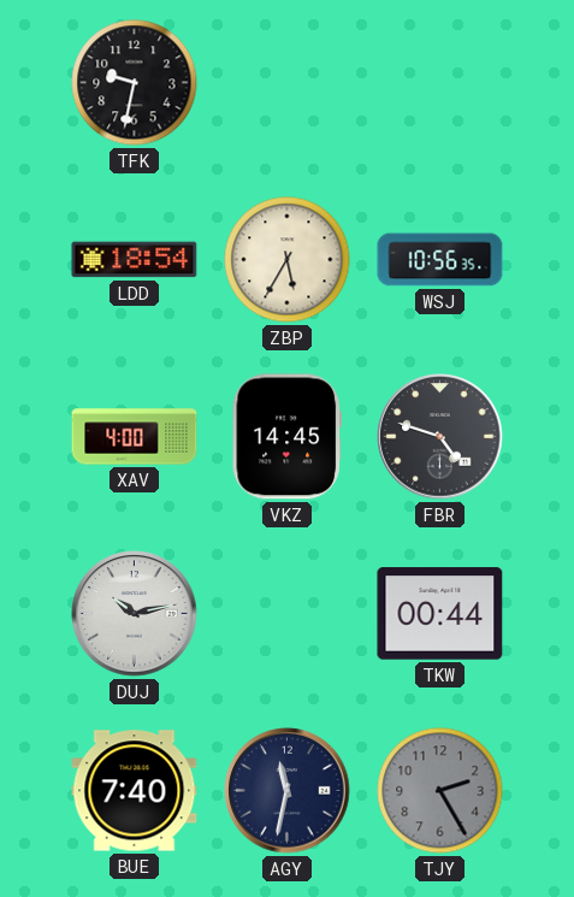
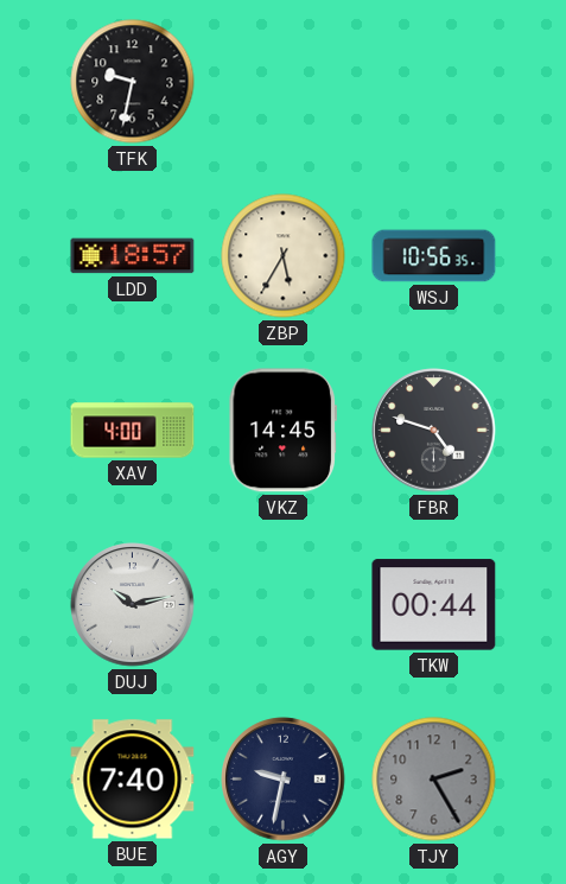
LDD: 18:54 -> 18:57
AGY: 11:32 -> 9:32
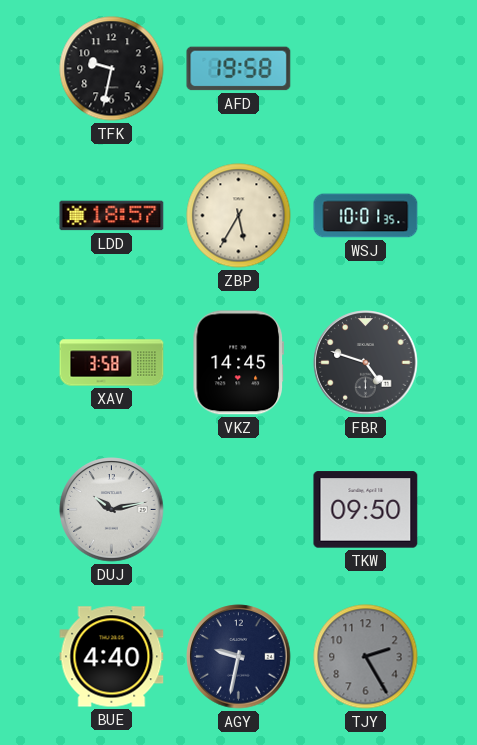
AFD: none -> 19:58
WSJ: 10:56 -> 10:01
XAV: 4:00 -> 3:58
TKW: 00:44 -> 09:50
BUE: 7:40 -> 4:40
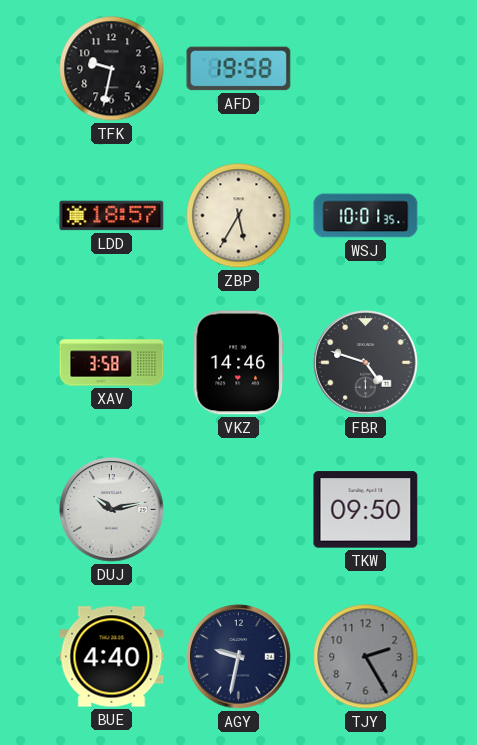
VKZ: 14:45 -> 14:46
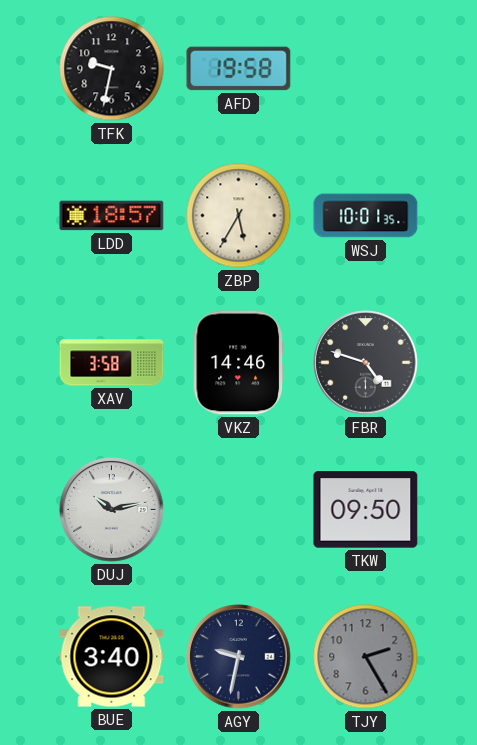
BUE: 4:40 -> 3:40
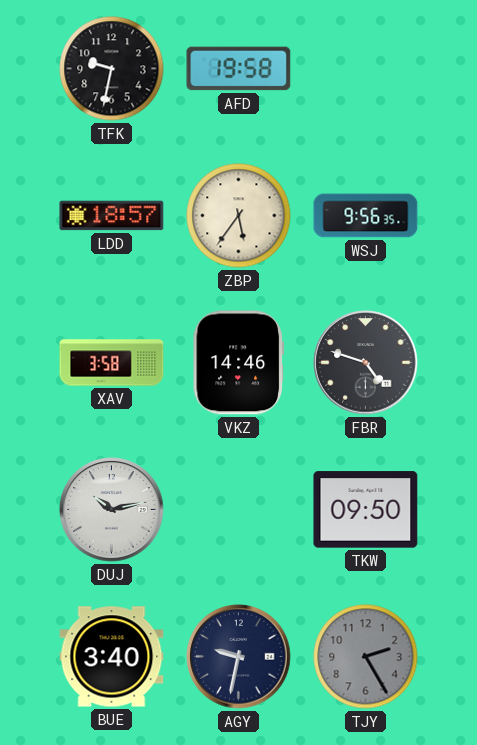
ZBP: 5:35 -> 5:36
WSJ: 10:01 -> 9:56
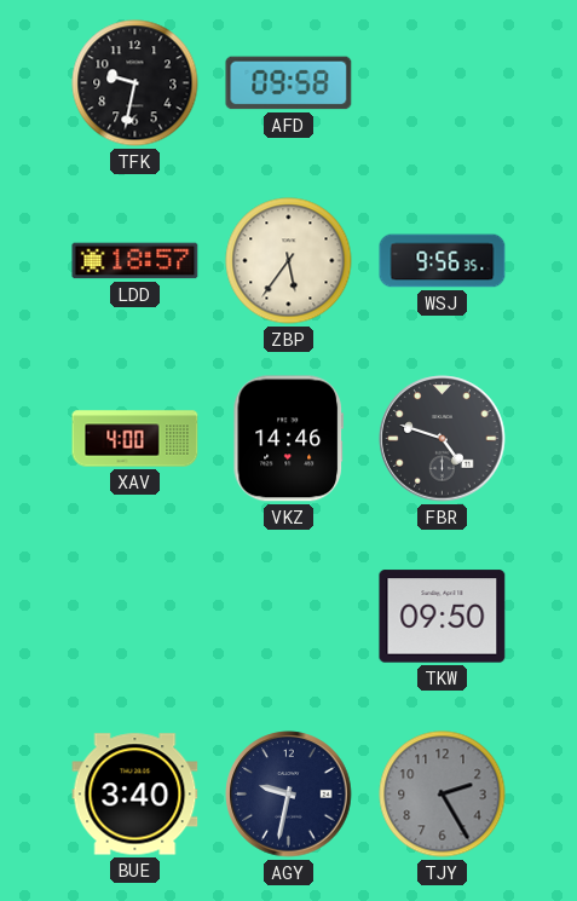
AFD: 19:58 -> 09:58
XAV: 3:58 -> 4:00
DUJ: 10:13 -> none
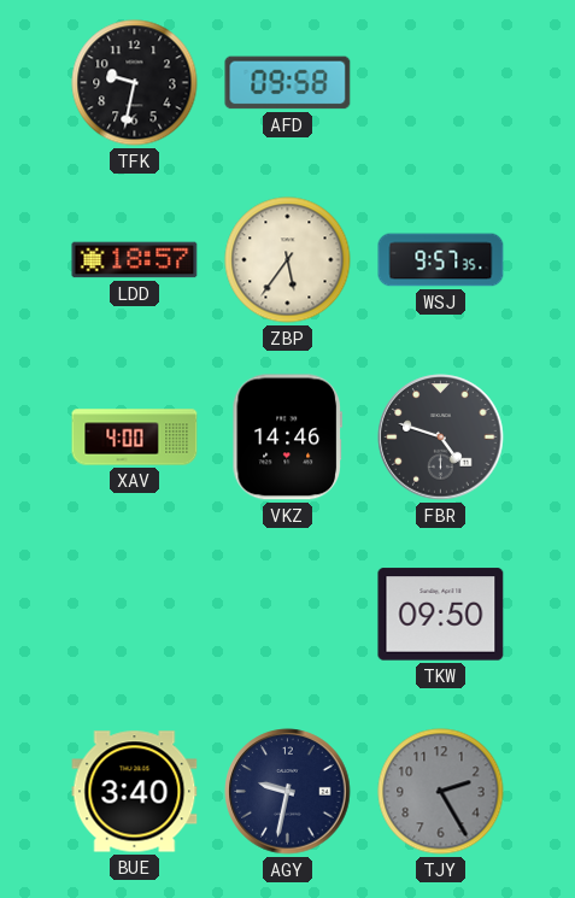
WSJ: 9:56 -> 9:57
